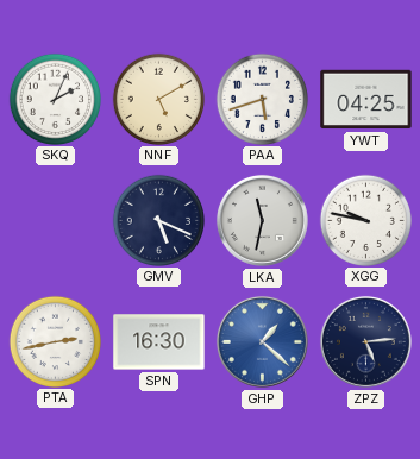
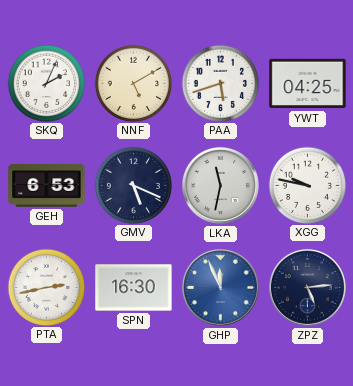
GEH: none -> 6:53
GHP: 1:22 -> 11:56
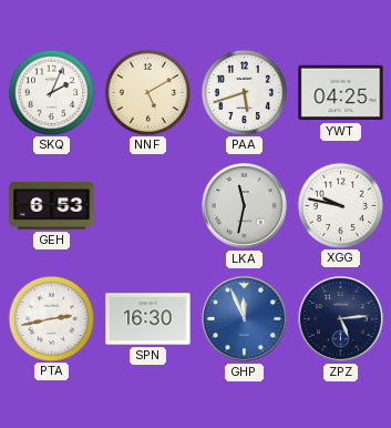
GMV: 5:19 -> none
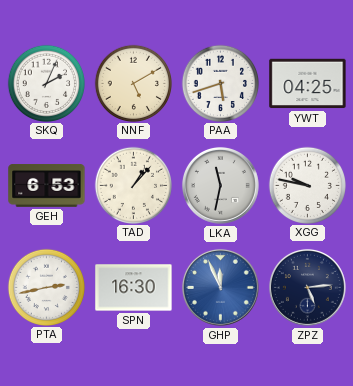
TAD: none -> 1:07
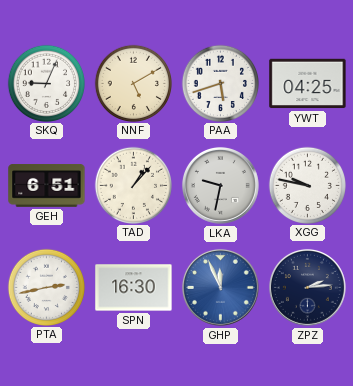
SKQ: 2:04 -> 9:04
GEH: 6:53 -> 6:51
LKA: 11:32 -> 9:32
ZPZ: 5:14 -> 2:14
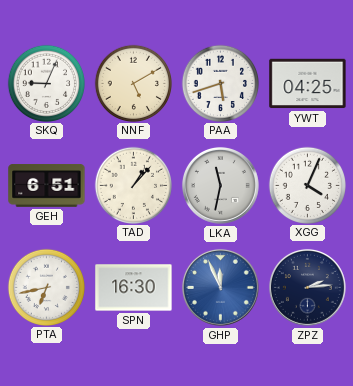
LKA: 9:32 -> 11:32
XGG: 9:47 -> 4:04
PTA: 2:43 -> 6:43
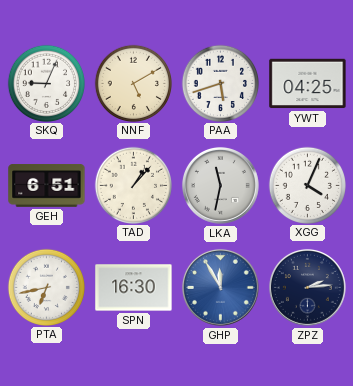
GHP: 11:56 -> 11:55
